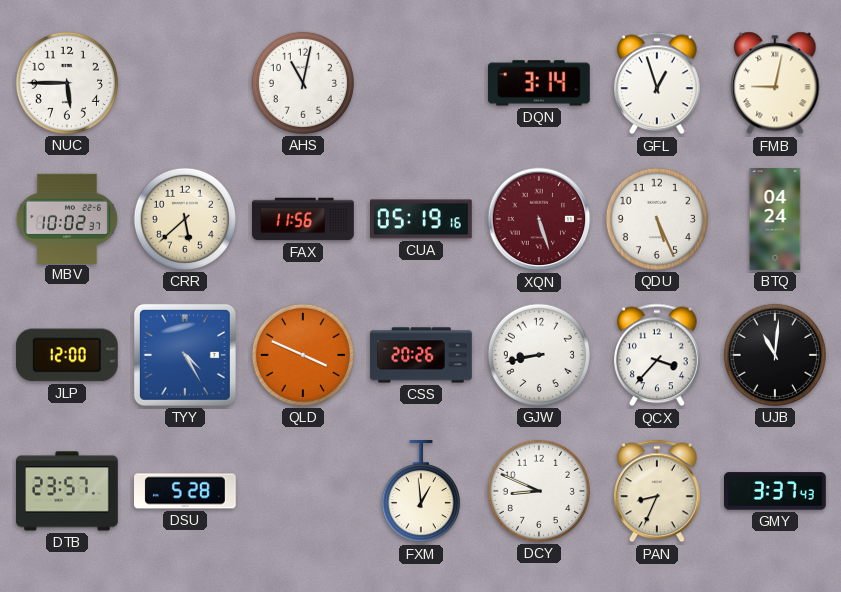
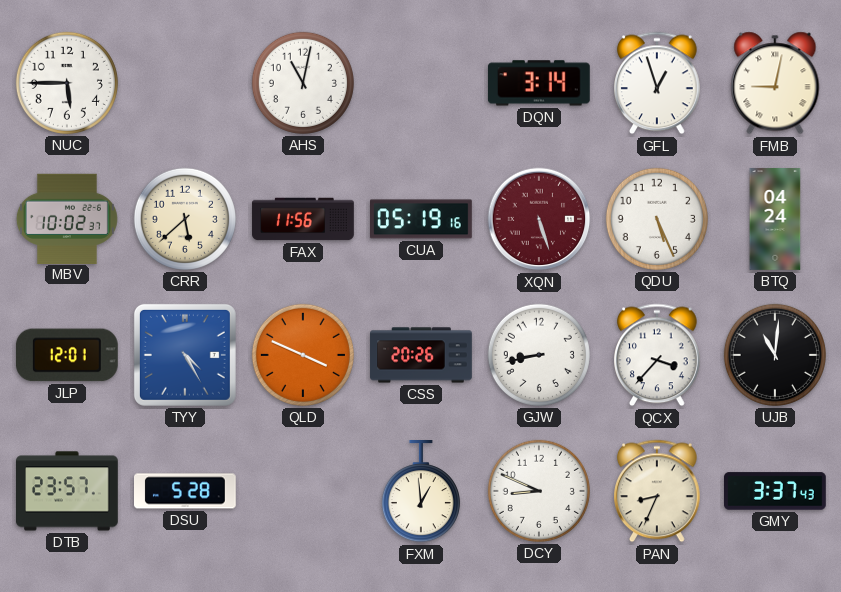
JLP: 12:00 -> 12:01
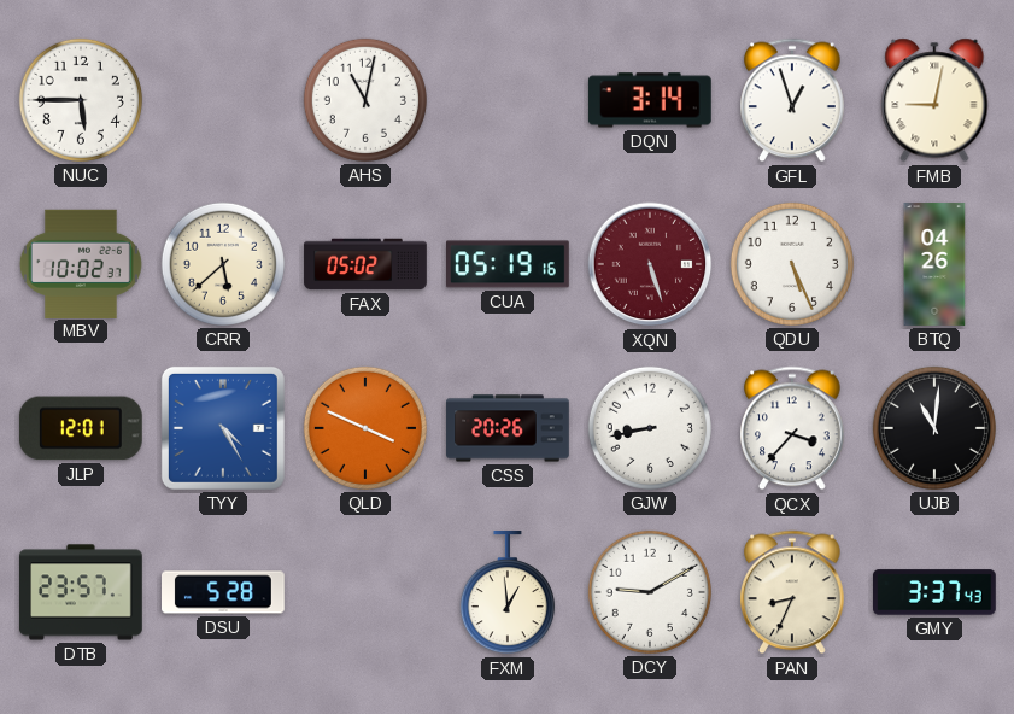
FAX: 11:56 -> 05:02
BTQ: 04:24 -> 04:26
DCY: 8:49 -> 9:10
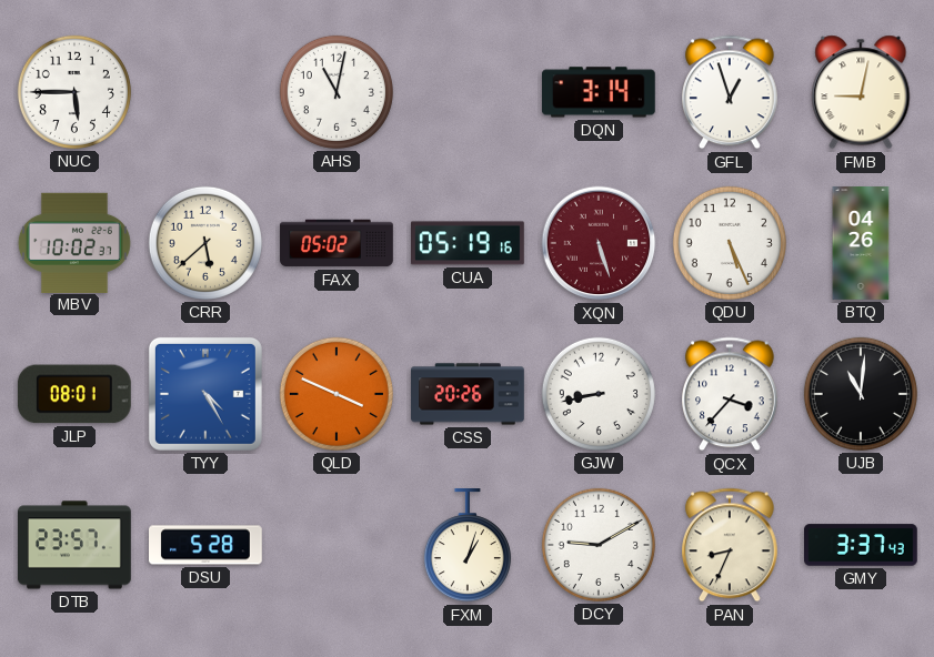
JLP: 12:01 -> 08:01
FXM: 12:59 -> 1:03
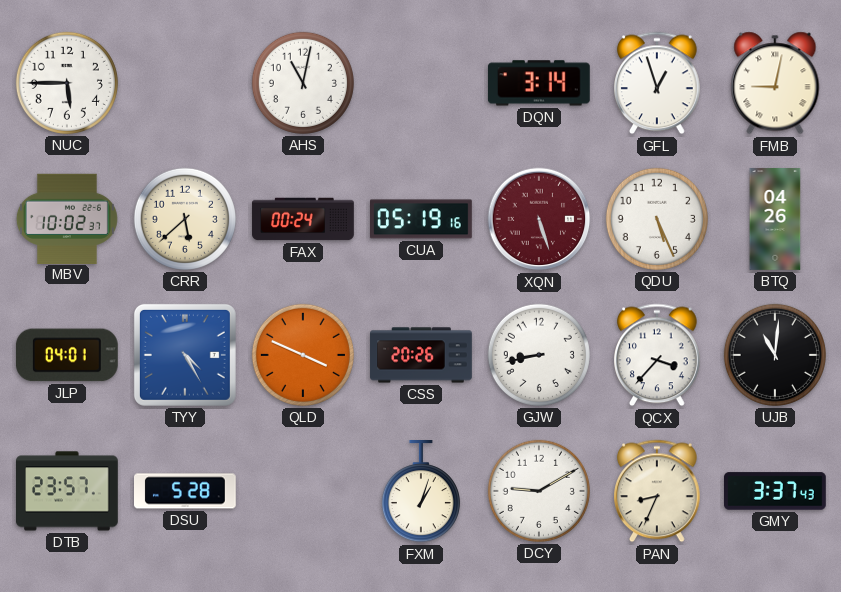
FAX: 05:02 -> 00:24
JLP: 08:01 -> 04:01
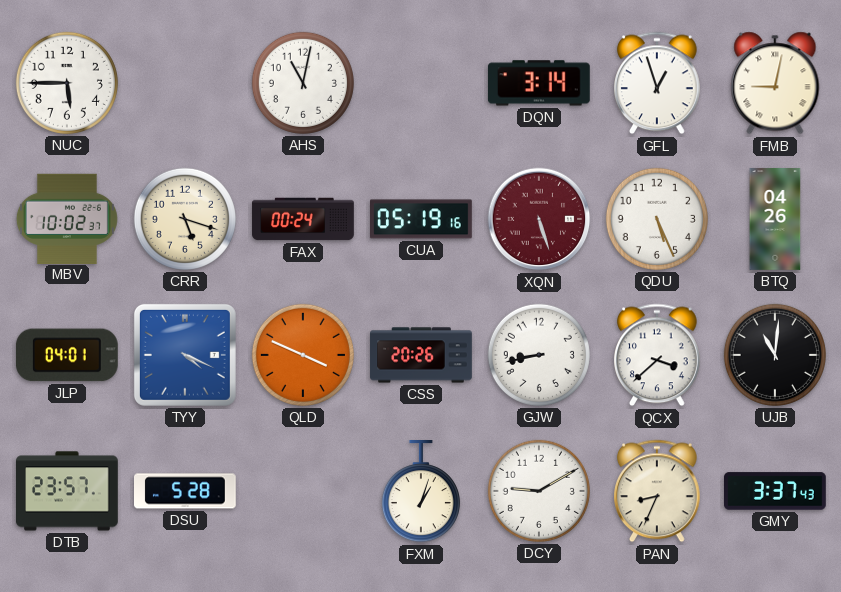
CRR: 5:38 -> 5:18
TYY: 4:25 -> 4:19
QCX: 3:37 -> 3:38
